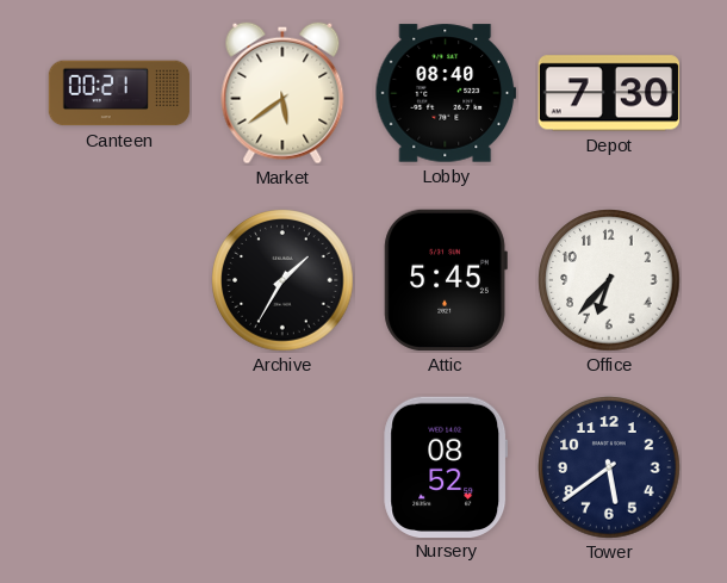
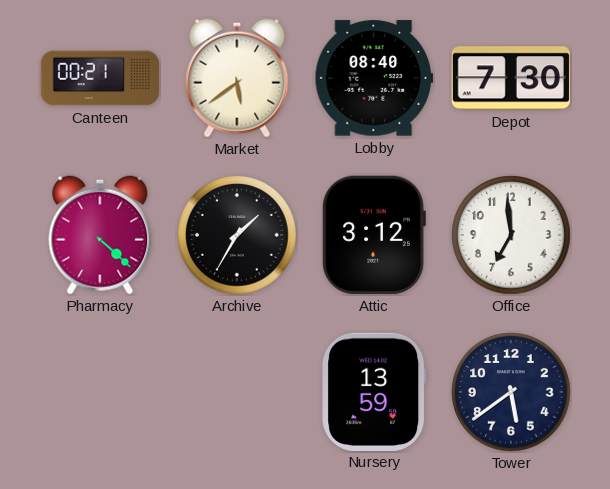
Pharmacy: none -> 4:22
Attic: 5:45 -> 3:12
Office: 6:37 -> 6:59
Nursery: 08:52 -> 13:59
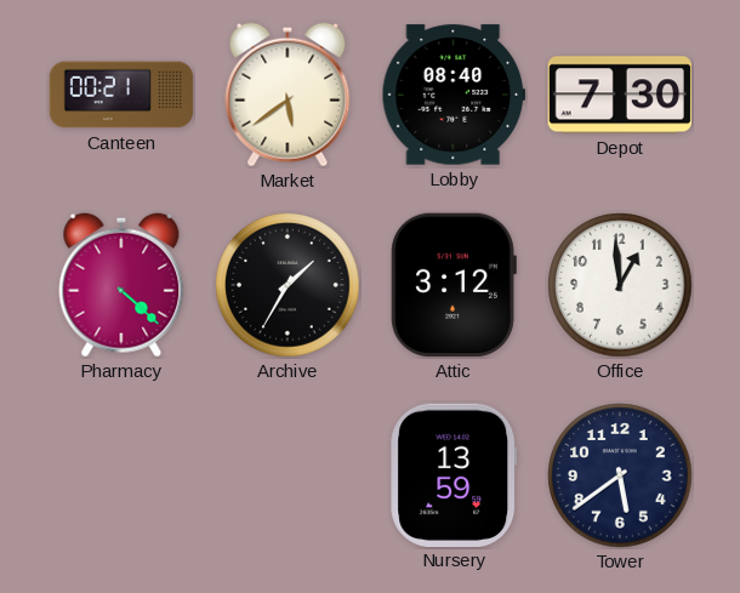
Office: 6:59 -> 12:59
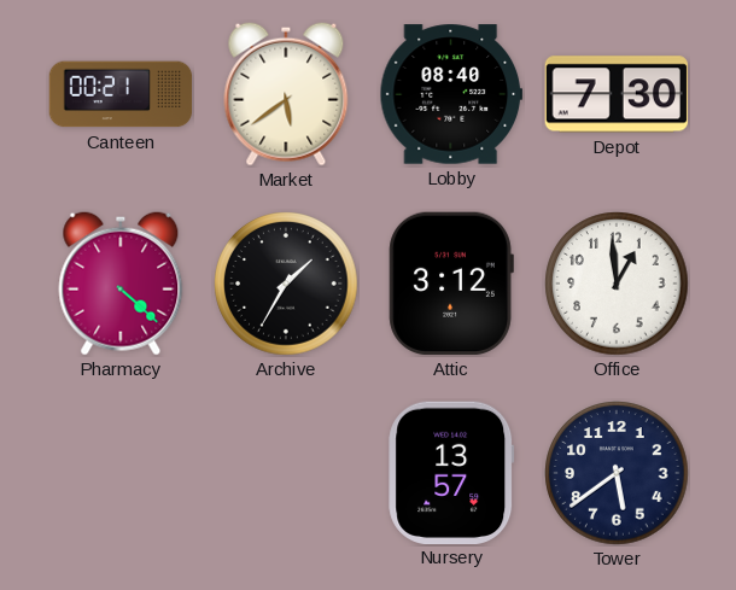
Nursery: 13:59 -> 13:57
